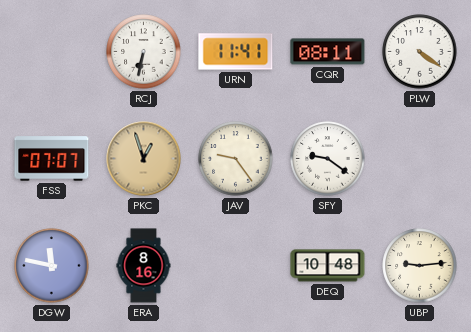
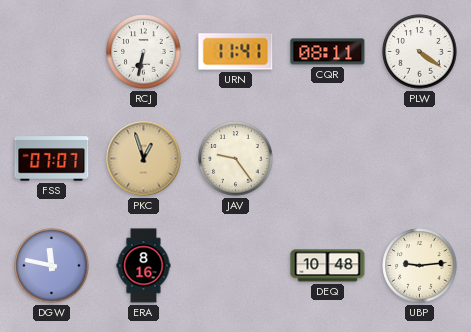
SFY: 9:21 -> none
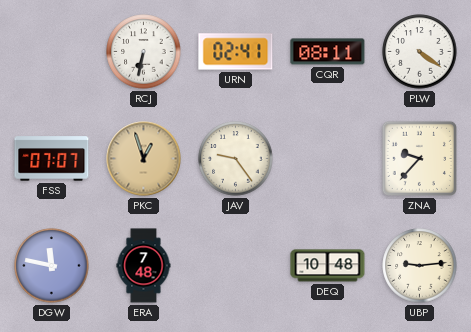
URN: 11:41 -> 02:41
ZNA: none -> 9:37
ERA: 8:16 -> 7:48
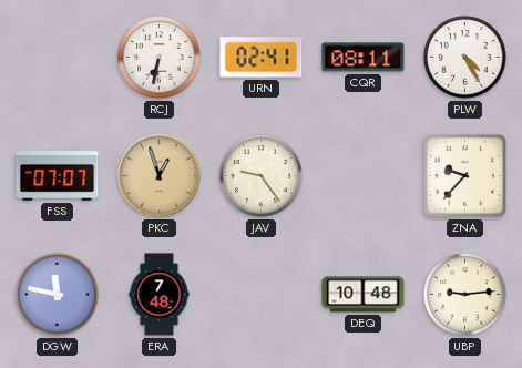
PLW: 4:21 -> 4:25
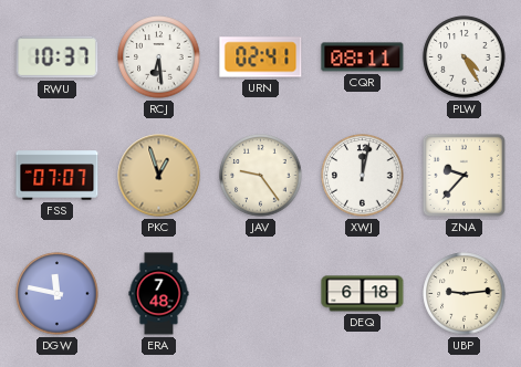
RWU: none -> 10:37
RCJ: 6:32 -> 6:29
XWJ: none -> 12:02
DEQ: 10:48 -> 6:18
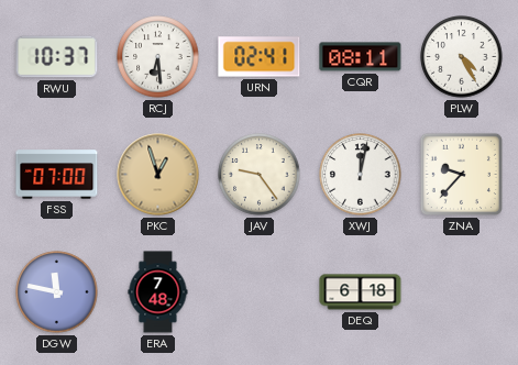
FSS: 07:07 -> 07:00
UBP: 9:14 -> none
